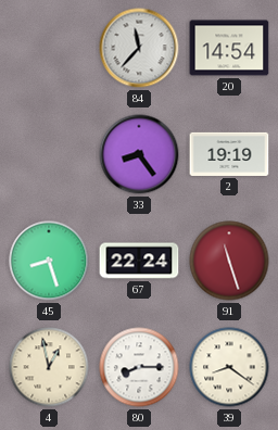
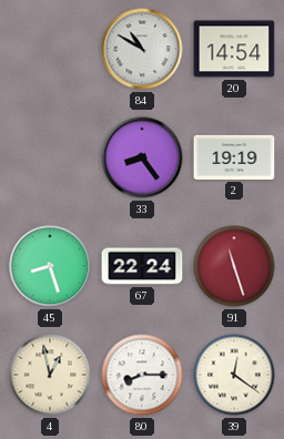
84: 11:37 -> 10:50
39: 8:21 -> 12:21
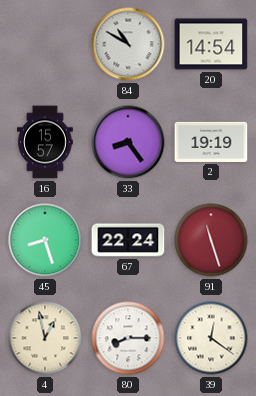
16: none -> 15:57
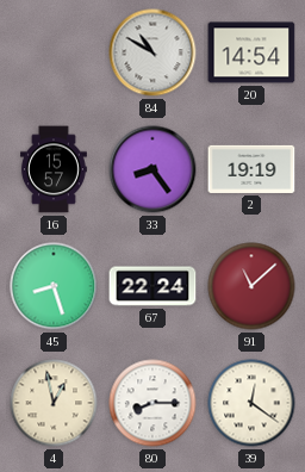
91: 11:27 -> 11:08
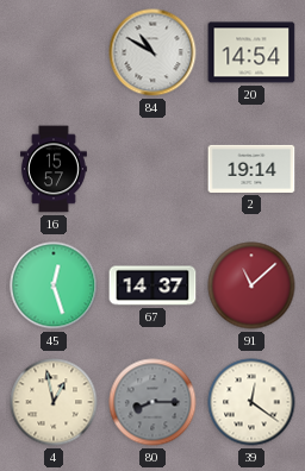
33: 8:24 -> none
2: 19:19 -> 19:14
45: 8:27 -> 12:27
67: 22:24 -> 14:37
80 dial: white -> grey
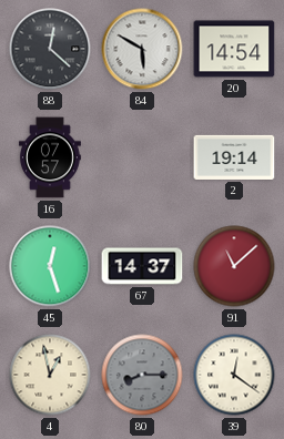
88: none -> 12:22
84: 10:50 -> 5:50
16: 15:57 -> 07:57
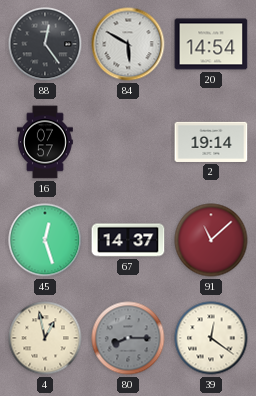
88: 12:22 -> 12:24
